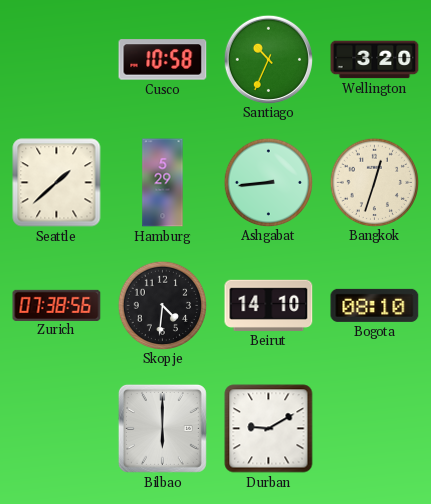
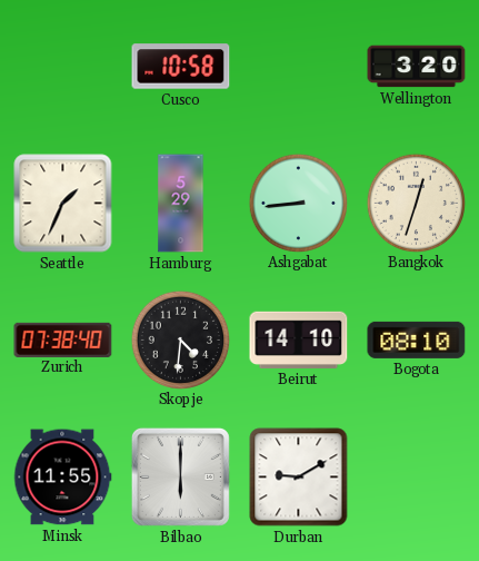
Santiago: 10:34 -> none
Seattle: 1:38 -> 1:34
Zurich: 07:38:56 -> 07:38:40
Minsk: none -> 11:55
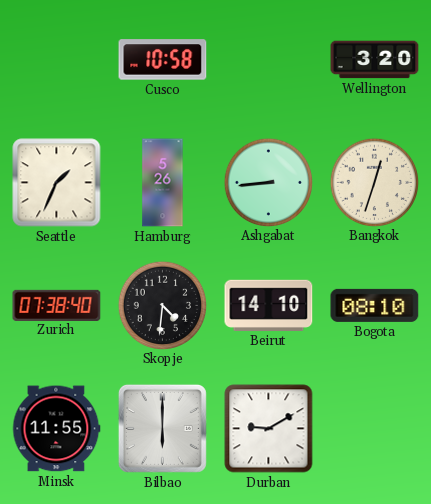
Hamburg: 5:29 -> 5:26
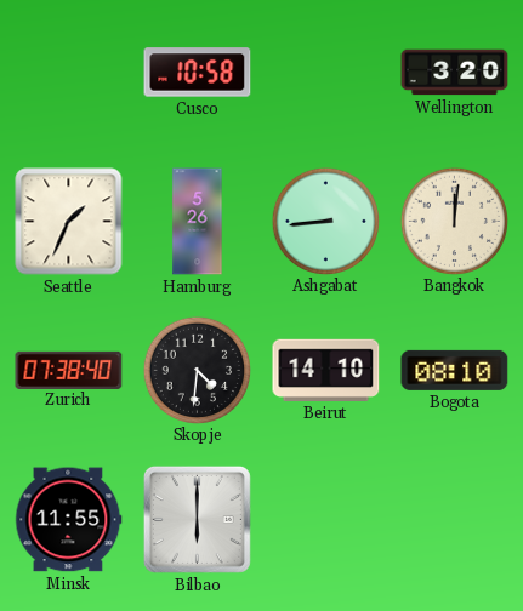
Bangkok: 12:33 -> 12:01
Durban: 9:10 -> none
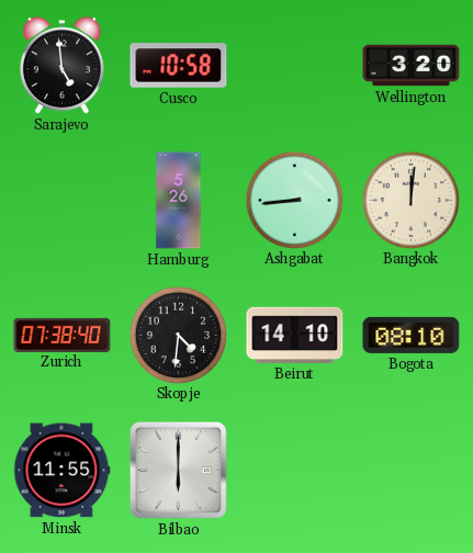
Sarajevo: none -> 4:59
Seattle: 1:34 -> none
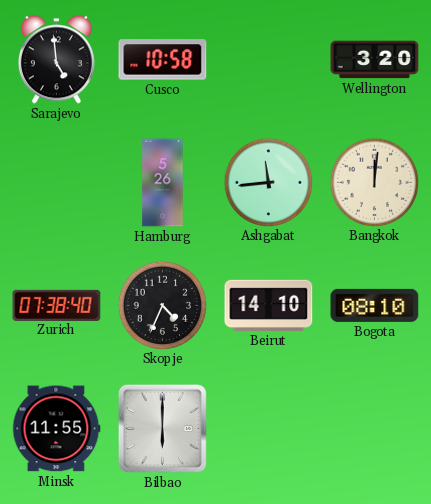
Ashgabat: 8:44 -> 11:44
Skopje: 4:31 -> 4:34
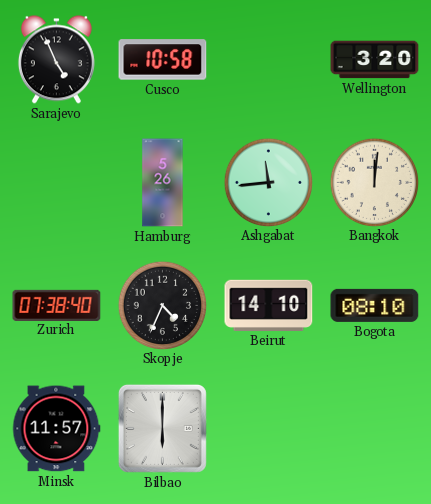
Sarajevo: 4:59 -> 4:56
Minsk: 11:55 -> 11:57
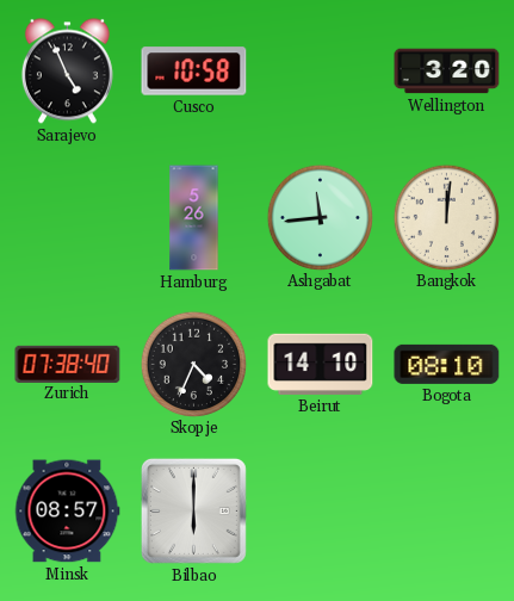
Minsk: 11:57 -> 08:57
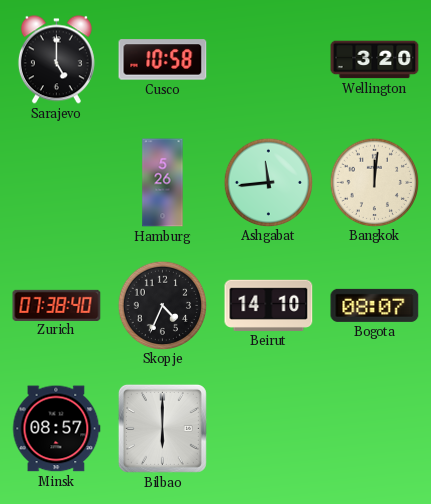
Sarajevo: 4:56 -> 5:00
Bogota: 08:10 -> 08:07
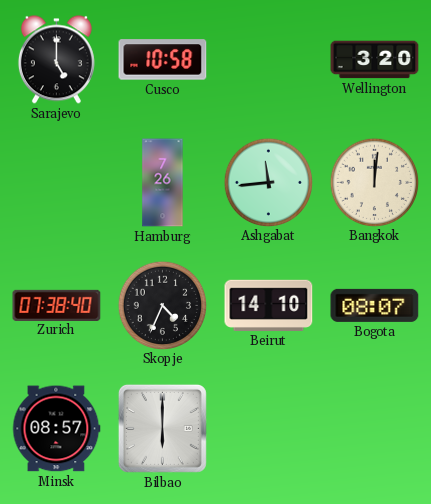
Hamburg: 5:26 -> 7:26
